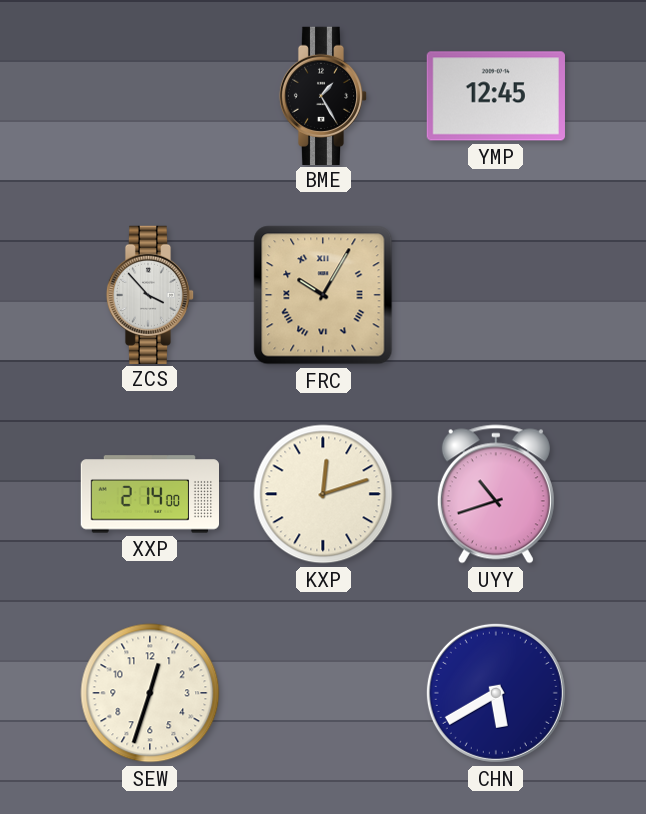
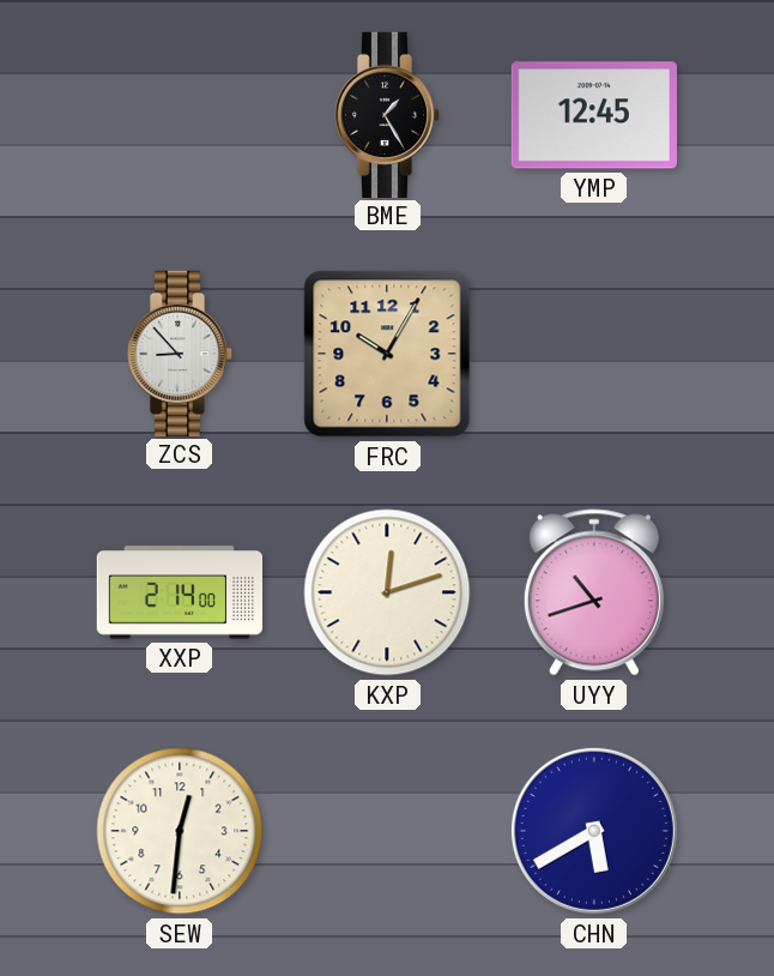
ZCS: 3:53 -> 8:53
FRC numerals: Roman -> Arabic
SEW: 12:33 -> 12:31
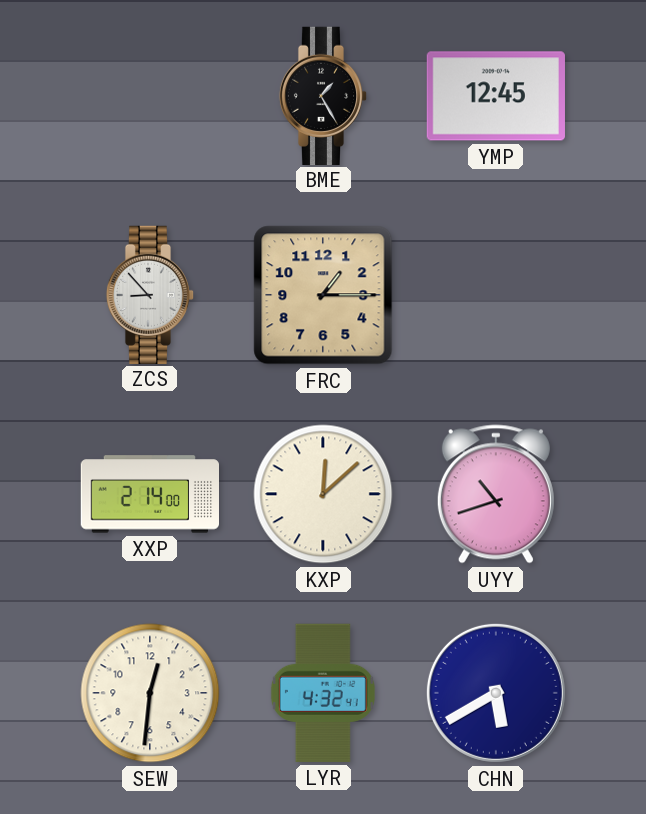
FRC: 10:05 -> 1:15
KXP: 12:12 -> 12:08
LYR: none -> 4:32
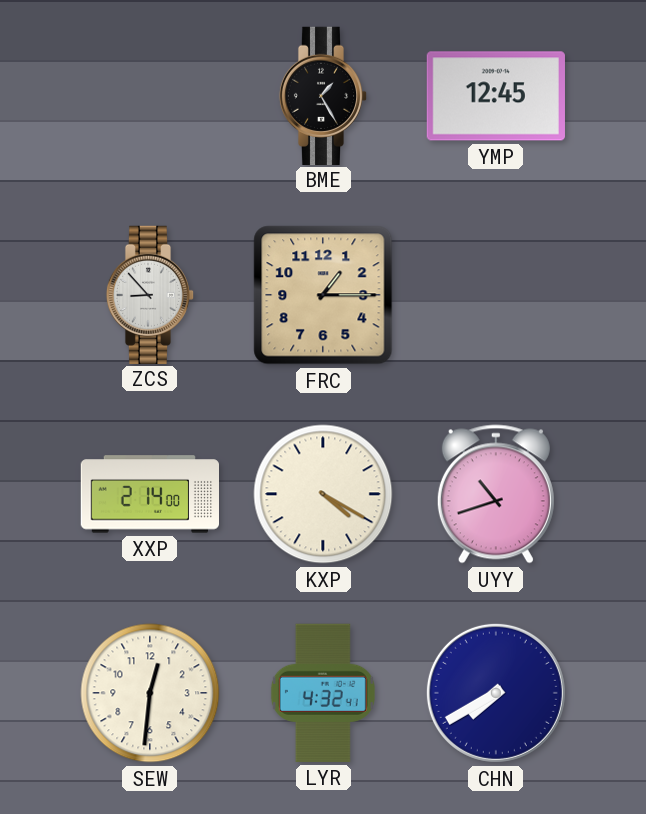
KXP: 12:08 -> 4:20
CHN: 5:40 -> 7:40
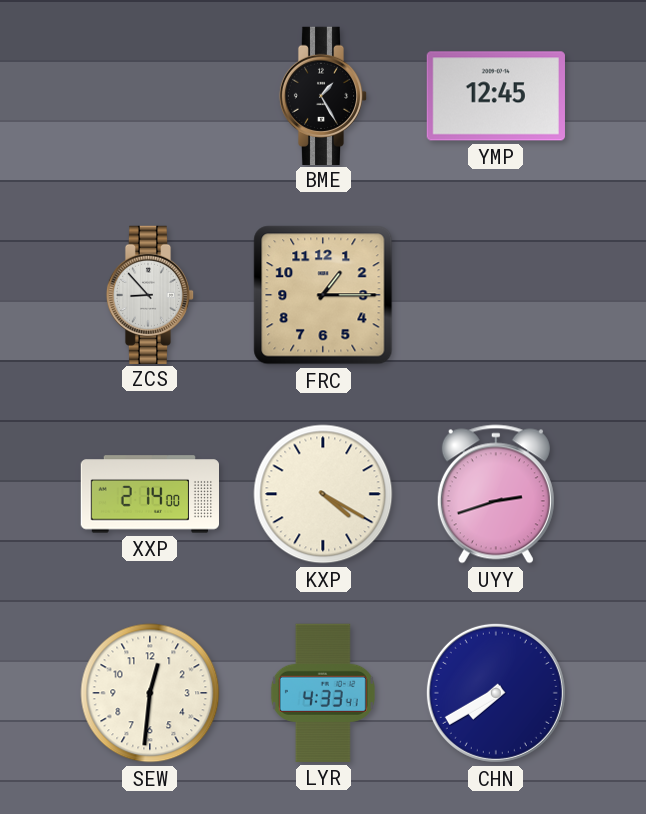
UYY: 10:42 -> 2:42
LYR: 4:32 -> 4:33
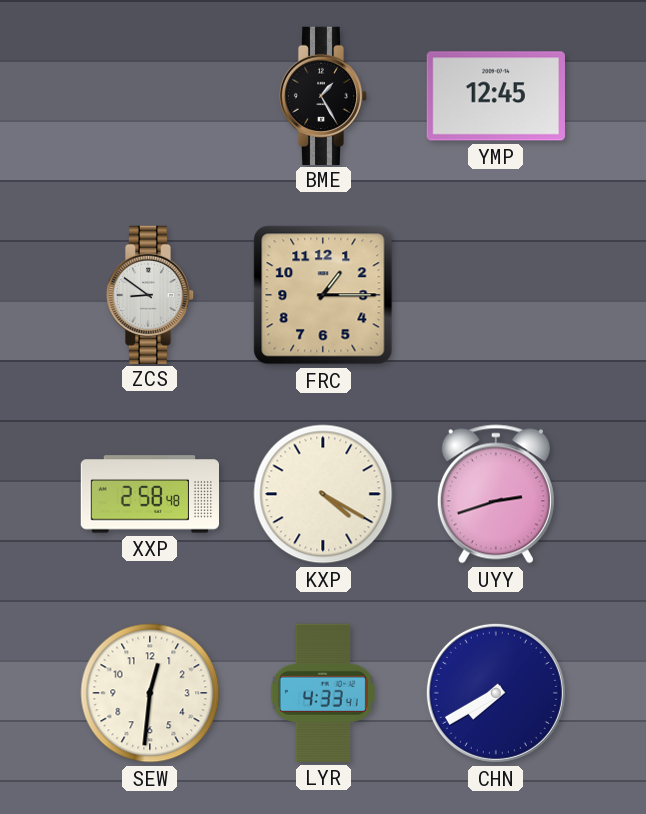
ZCS: 8:53 -> 8:51
XXP: 2:14 -> 2:58
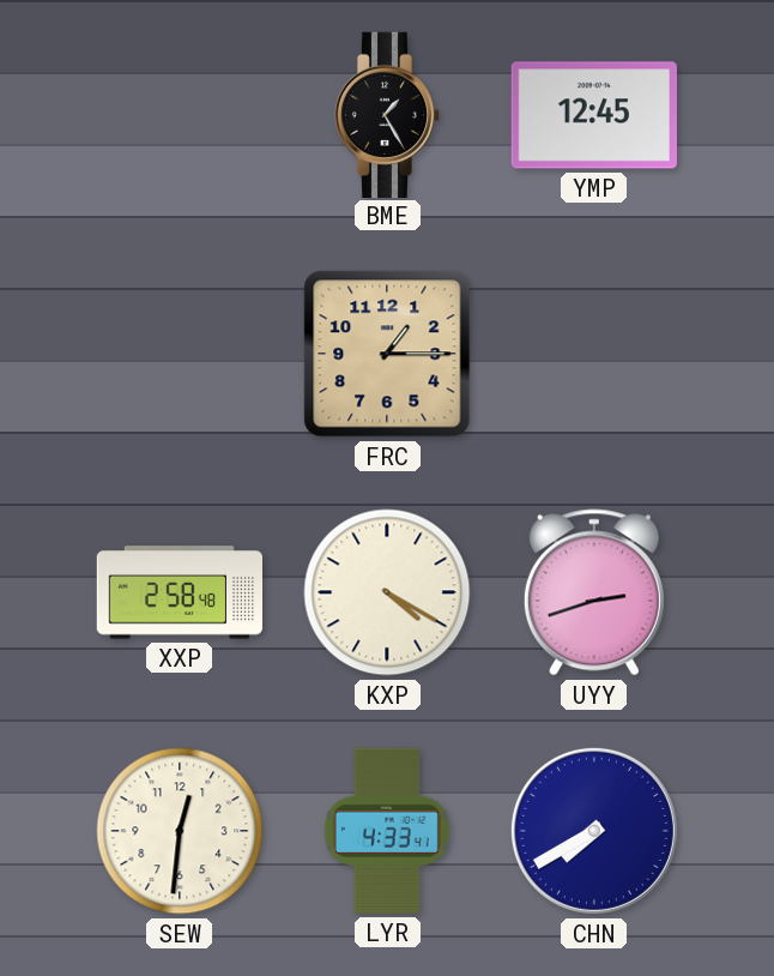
ZCS: 8:51 -> none
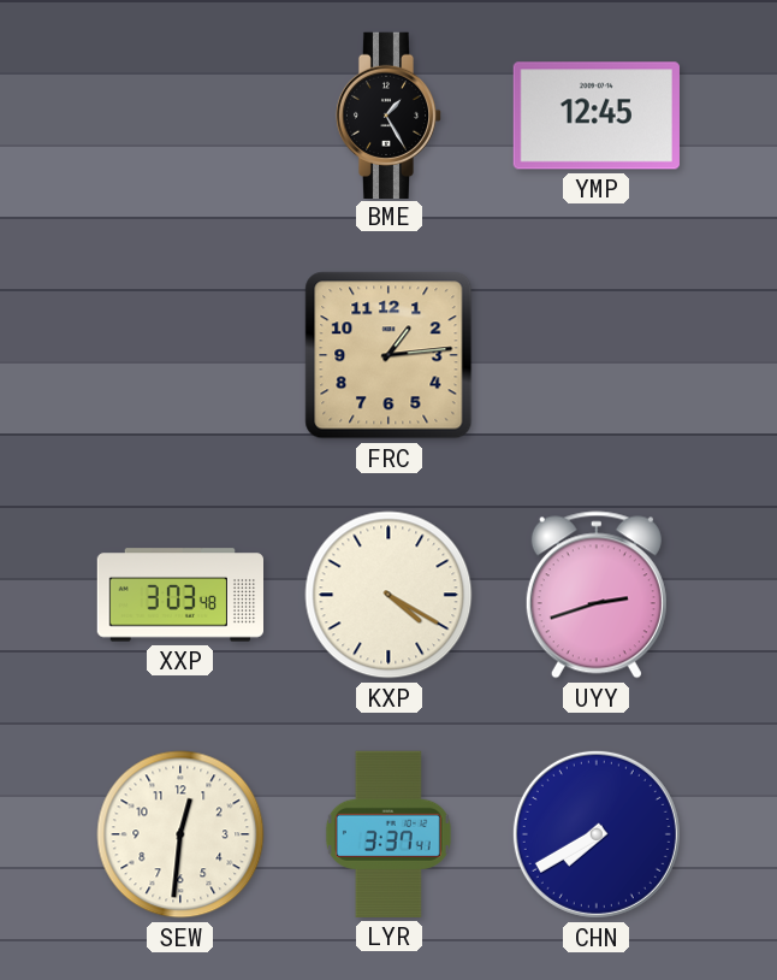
FRC: 1:15 -> 1:14
XXP: 2:58 -> 3:03
LYR: 4:33 -> 3:37
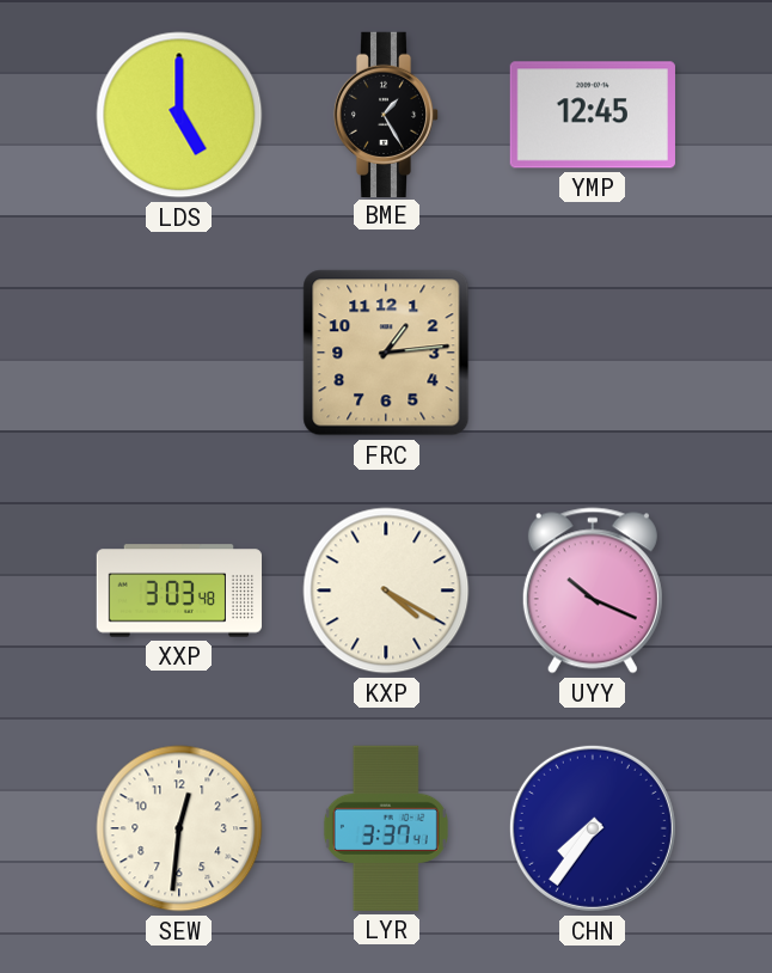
LDS: none -> 5:00
UYY: 2:42 -> 10:19
CHN: 7:40 -> 7:36
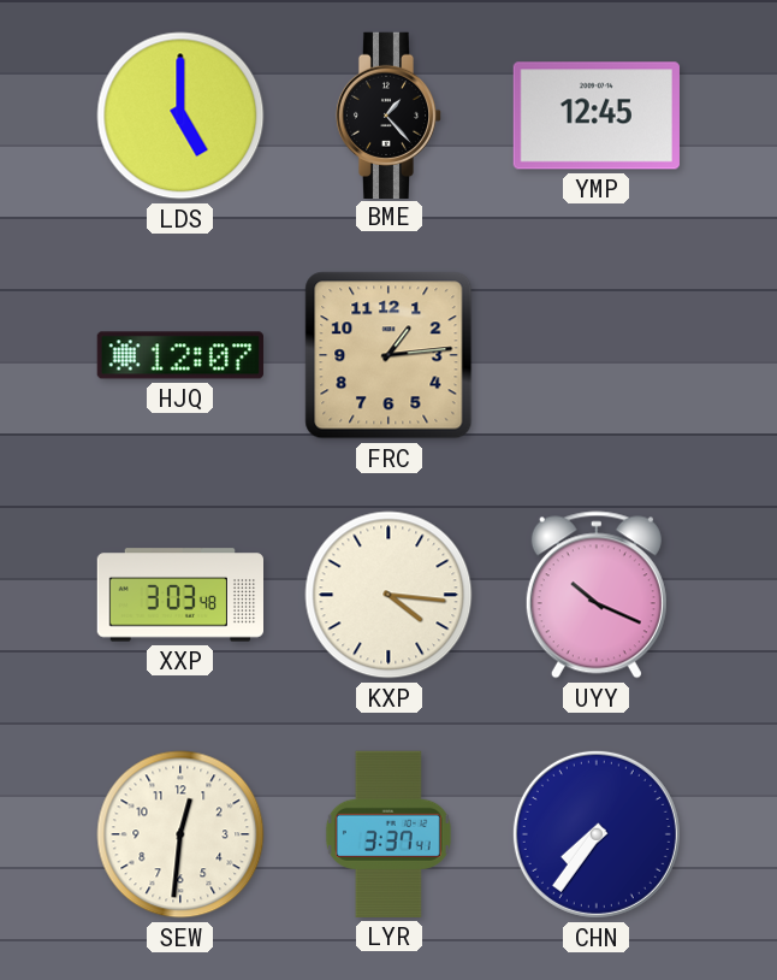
BME: 1:25 -> 1:23
HJQ: none -> 12:07
KXP: 4:20 -> 4:16
